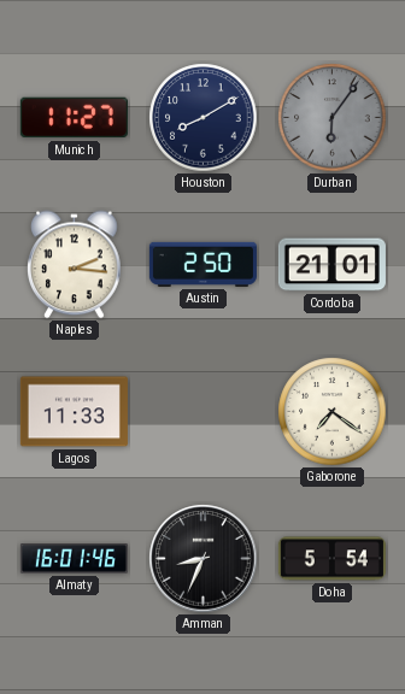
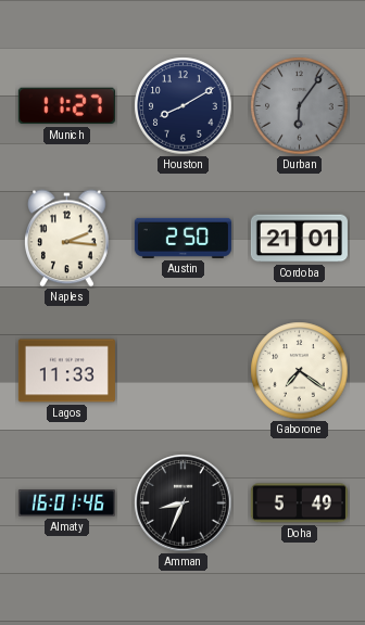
Doha: 5:54 -> 5:49
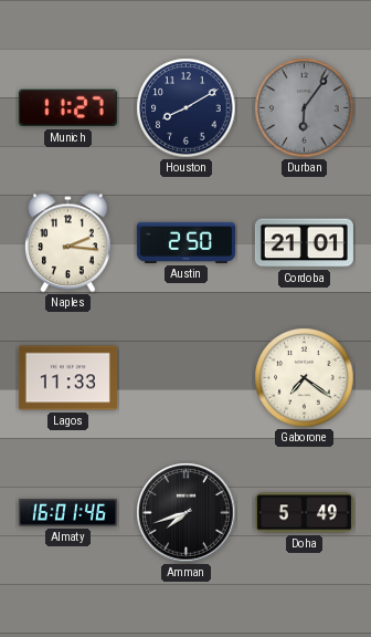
Amman: 8:34 -> 7:42
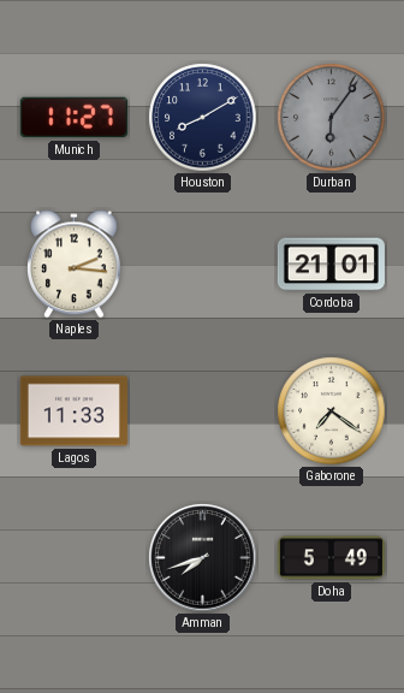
Austin: 2:50 -> none
Almaty: 16:01 -> none
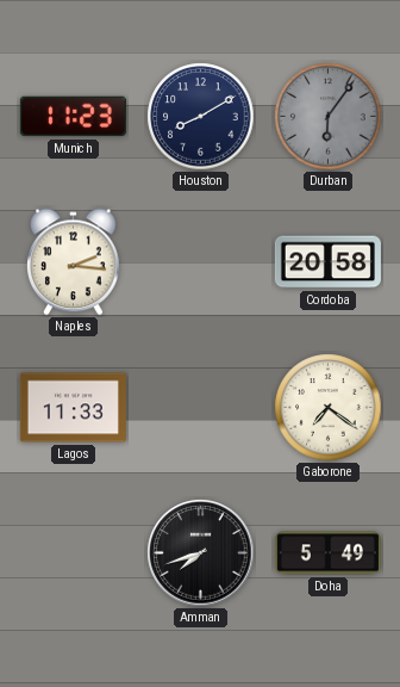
Munich: 11:27 -> 11:23
Cordoba: 21:01 -> 20:58
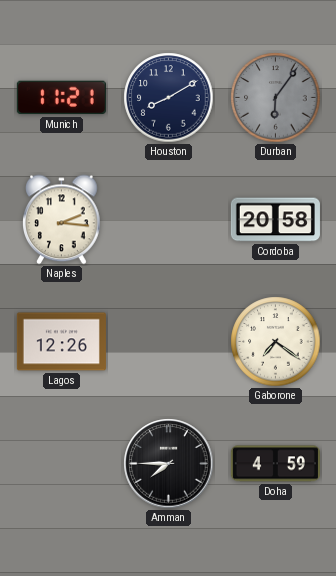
Munich: 11:23 -> 11:21
Lagos: 11:33 -> 12:26
Amman: 7:42 -> 7:45
Doha: 5:49 -> 4:59
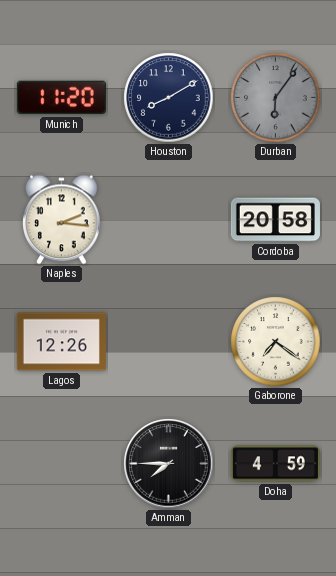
Munich: 11:21 -> 11:20
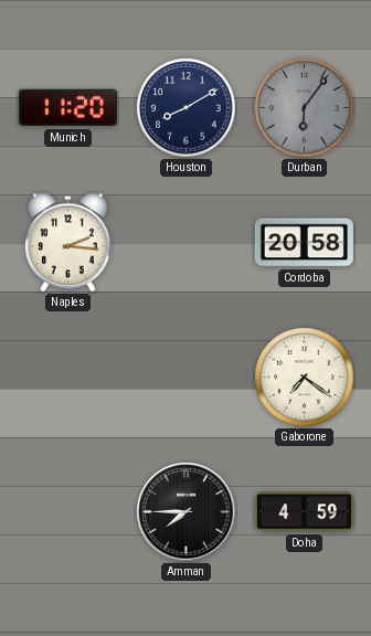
Lagos: 12:26 -> none
